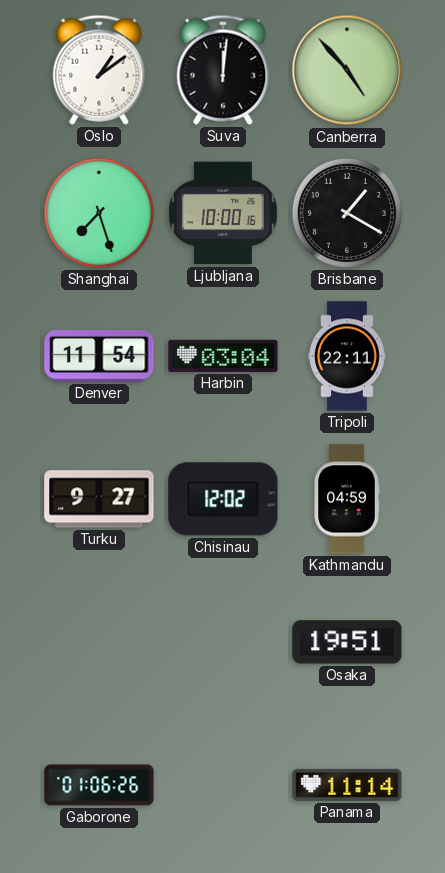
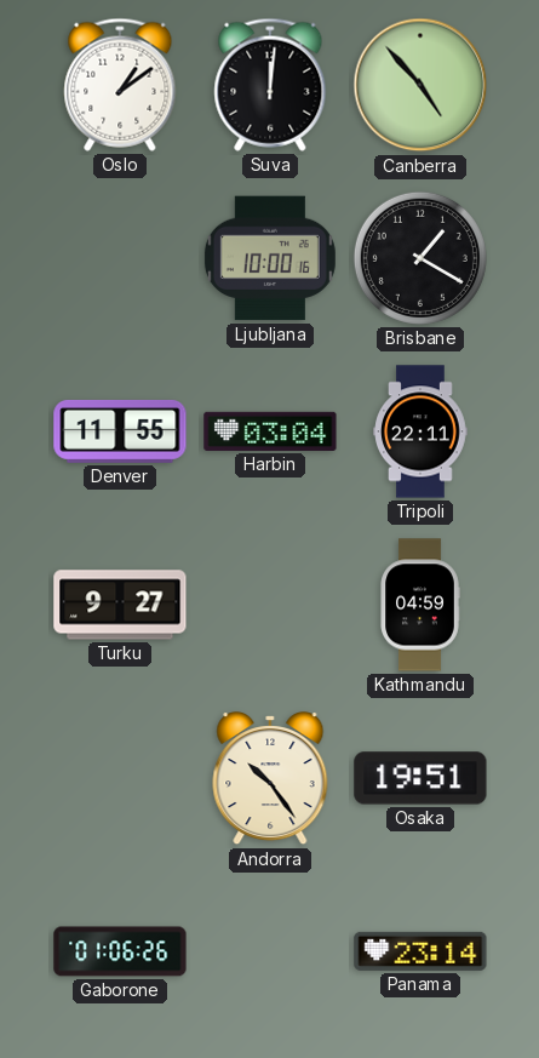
Shanghai: 7:27 -> none
Denver: 11:54 -> 11:55
Chisinau: 12:02 -> none
Andorra: none -> 10:24
Panama: 11:14 -> 23:14
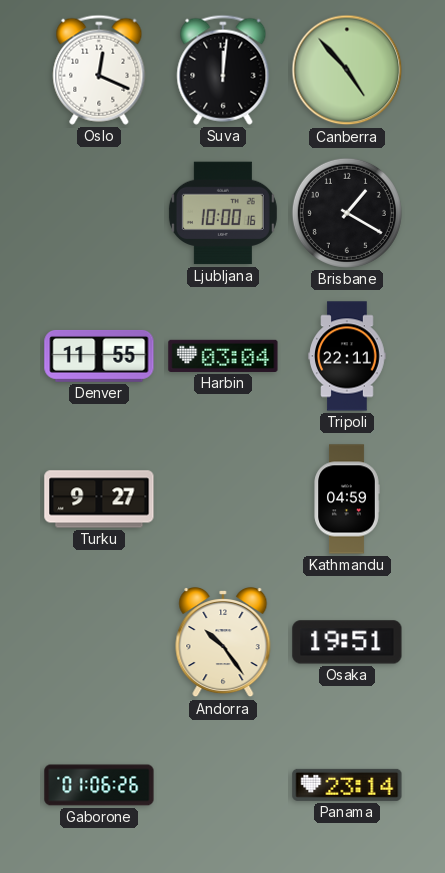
Oslo: 1:09 -> 12:19
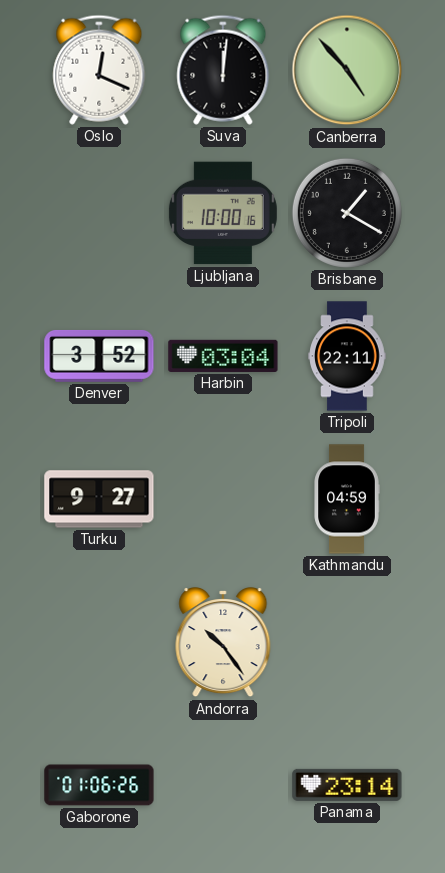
Denver: 11:55 -> 3:52
Osaka: 19:51 -> none
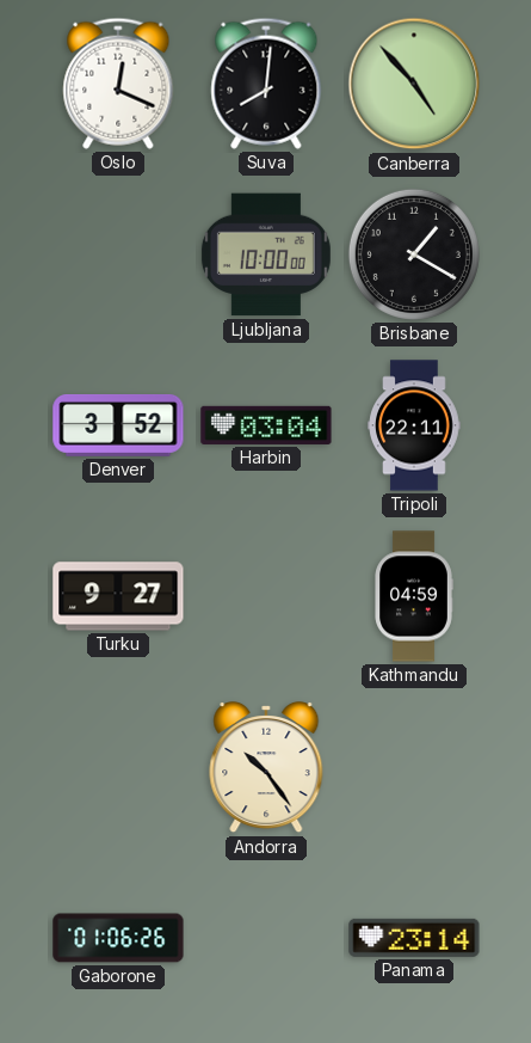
Suva: 12:01 -> 8:01
Ljubljana: 10:00:16 -> 10:00:00
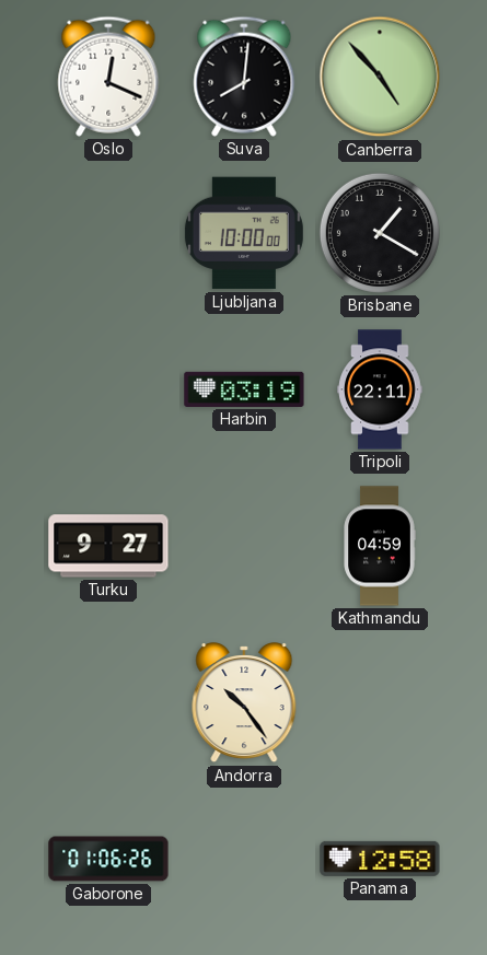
Denver: 3:52 -> none
Harbin: 03:04 -> 03:19
Panama: 23:14 -> 12:58
